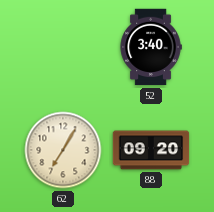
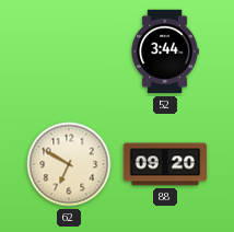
52: 3:40 -> 3:44
62: 7:05 -> 6:50
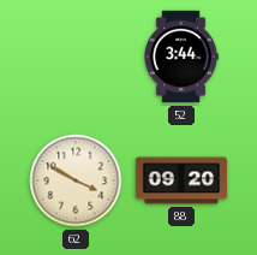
62: 6:50 -> 3:50
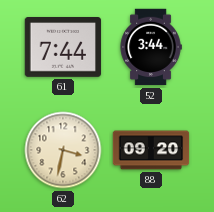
61: none -> 7:44
62: 3:50 -> 3:32
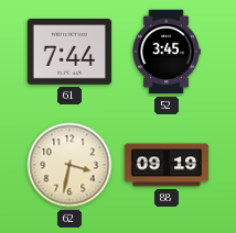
52: 3:44 -> 3:45
88: 09:20 -> 09:19
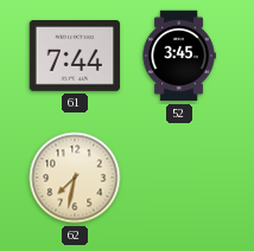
62: 3:32 -> 7:32
88: 09:19 -> none
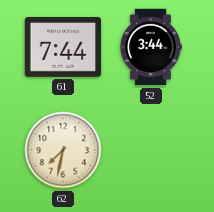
52: 3:45 -> 3:44
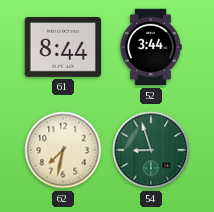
61: 7:44 -> 8:44
54: none -> 8:57
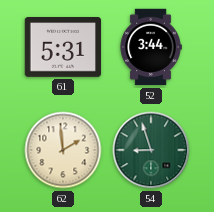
61: 8:44 -> 5:31
62: 7:32 -> 1:59
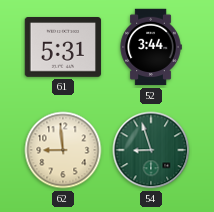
62: 1:59 -> 8:59
